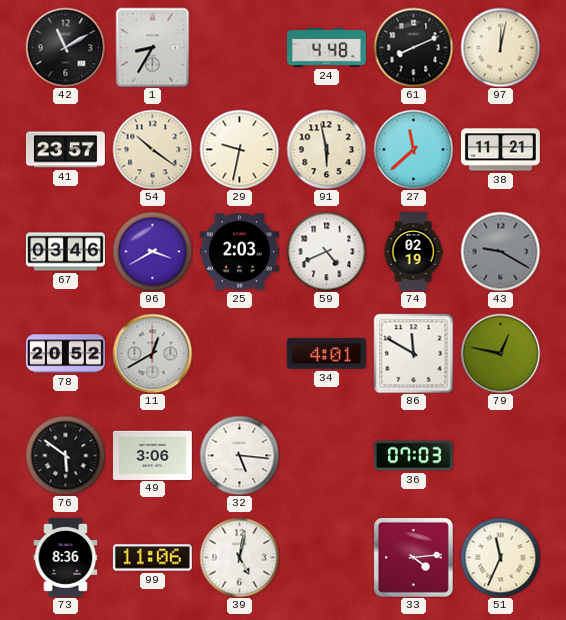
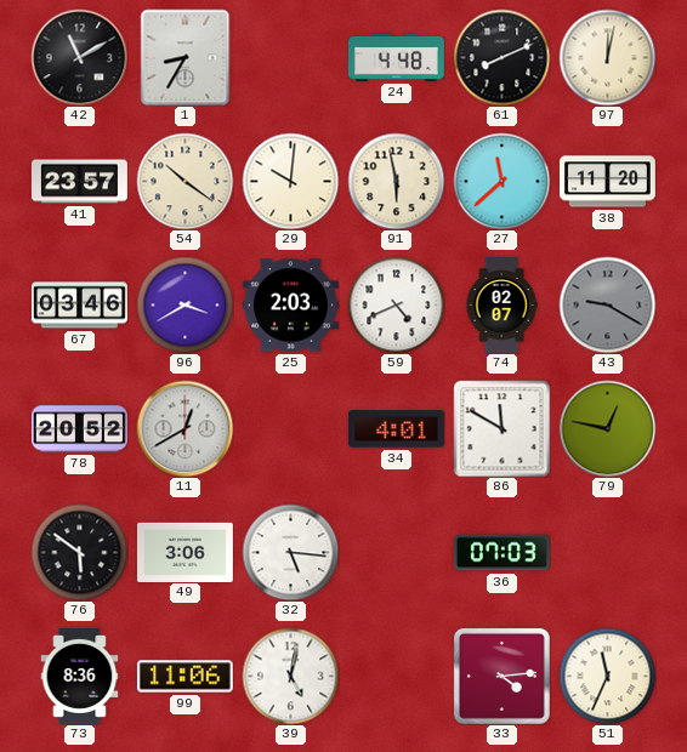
29: 9:32 -> 10:01
38: 11:21 -> 11:20
74: 02:19 -> 02:07
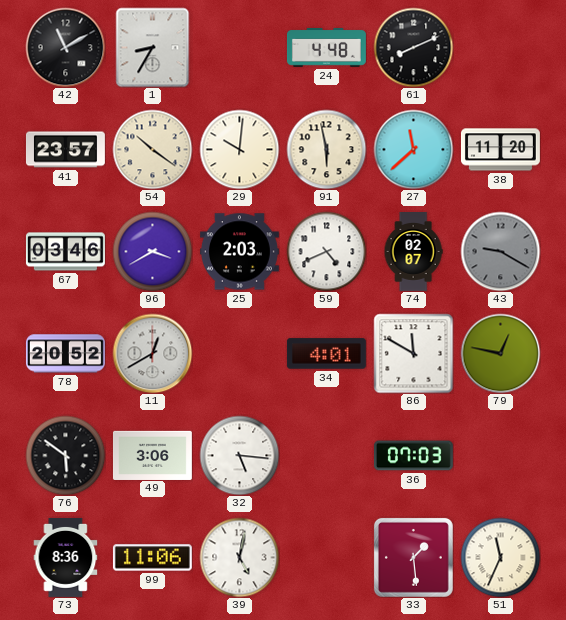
97: 12:02 -> none
33: 4:14 -> 1:29
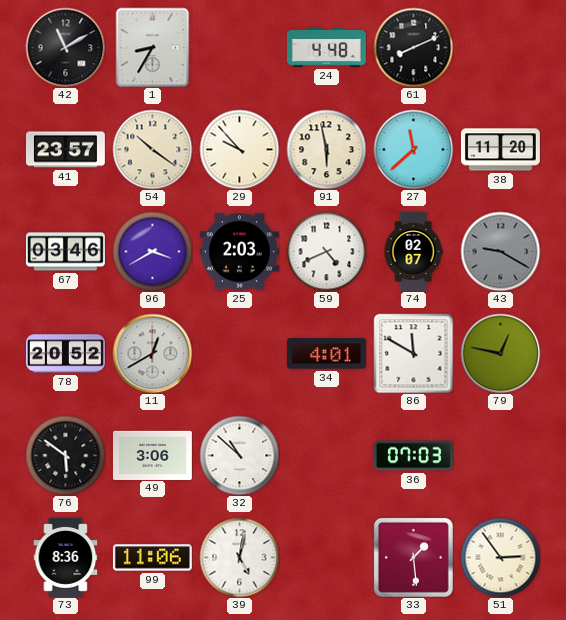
29: 10:01 -> 9:53
32: 5:16 -> 10:52
51: 11:34 -> 2:54
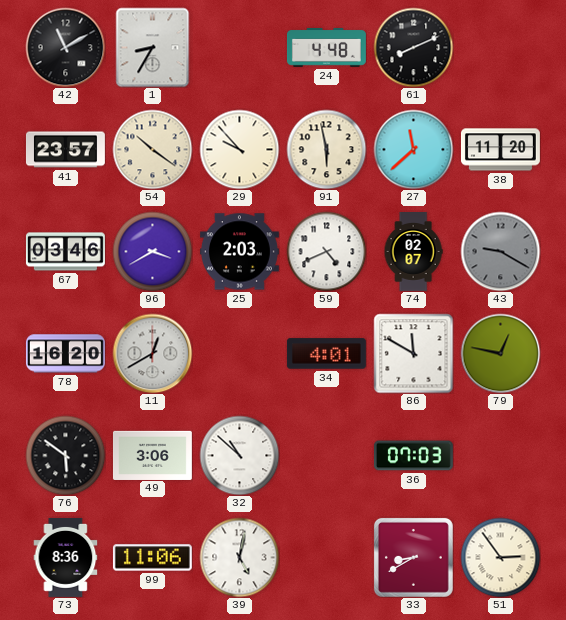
78: 20:52 -> 16:20
33: 1:29 -> 8:40
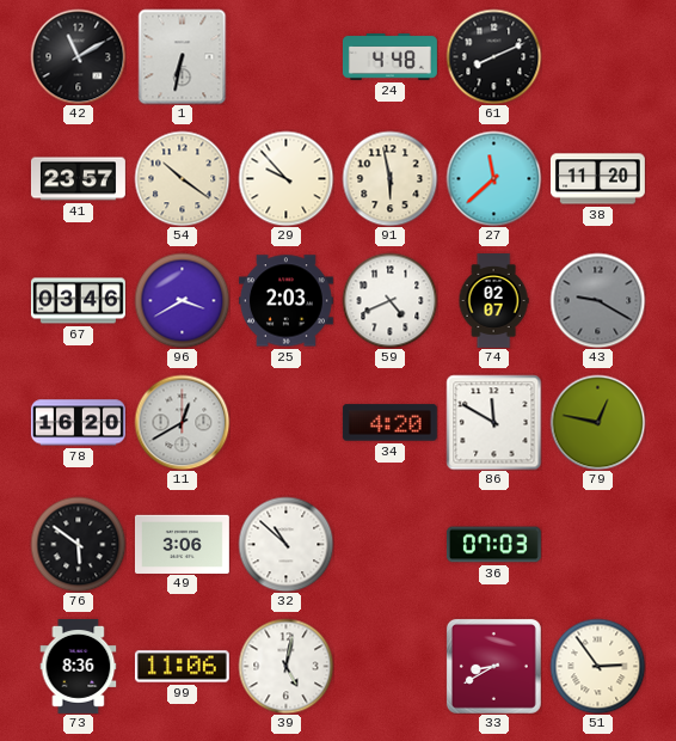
1: 8:35 -> 6:32
34: 4:01 -> 4:20
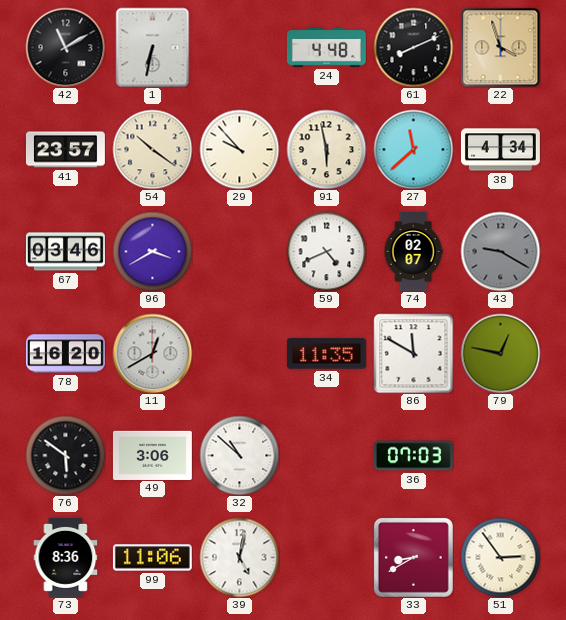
22: none -> 3:57
38: 11:20 -> 4:34
25: 2:03 -> none
34: 4:20 -> 11:35
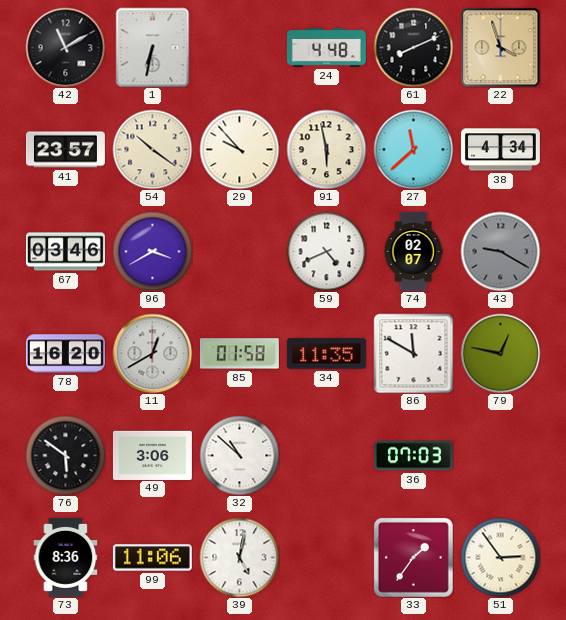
85: none -> 01:58
33: 8:40 -> 1:36
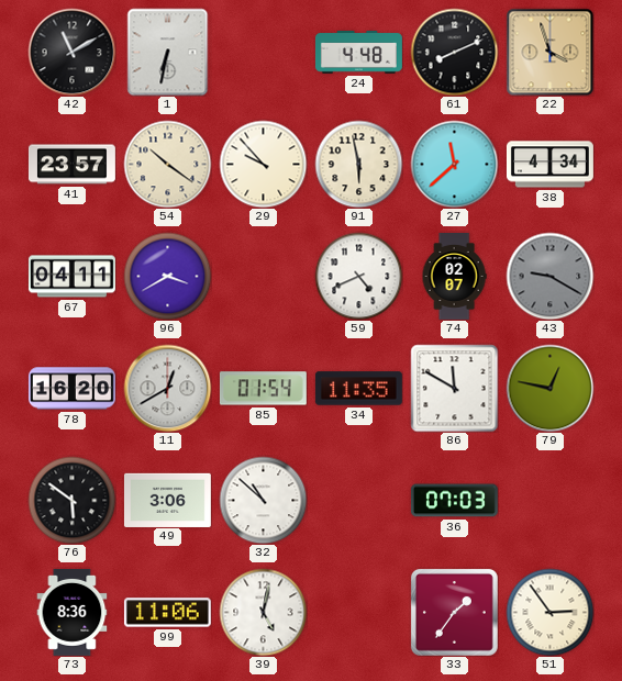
67: 03:46 -> 04:11
85: 01:58 -> 01:54
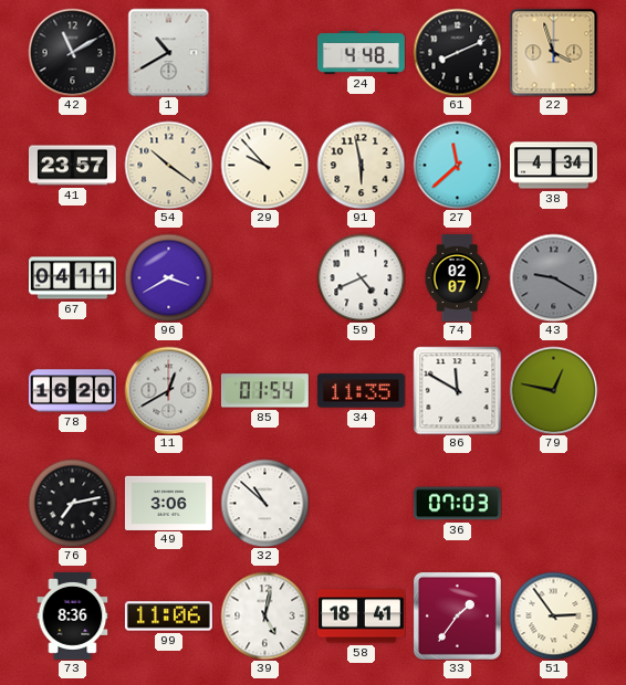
1: 6:32 -> 10:40
76: 5:51 -> 7:13
58: none -> 18:41
